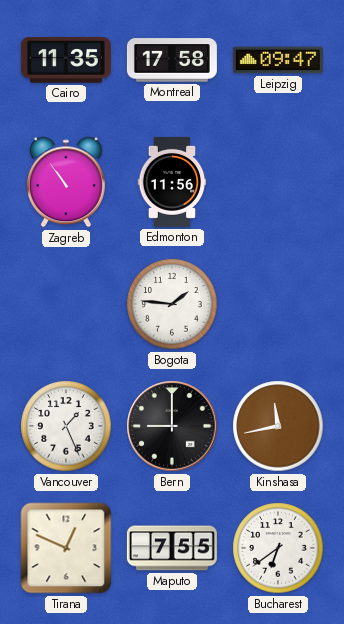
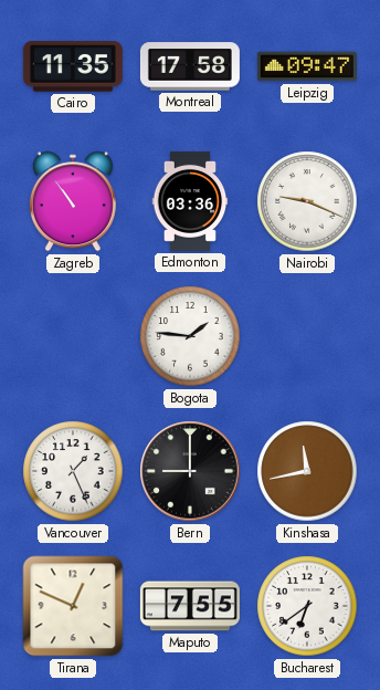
Edmonton: 11:56 -> 03:36
Nairobi: none -> 9:19
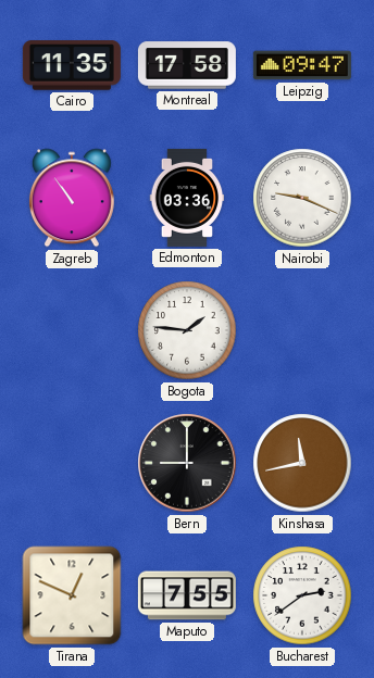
Vancouver: 1:26 -> none
Bucharest: 6:39 -> 2:39
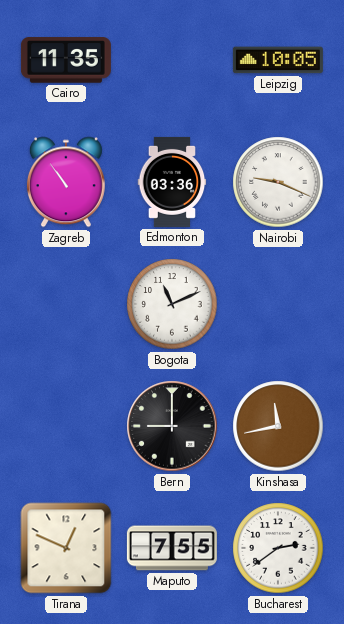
Montreal: 17:58 -> none
Leipzig: 09:47 -> 10:05
Bogota: 1:46 -> 11:11
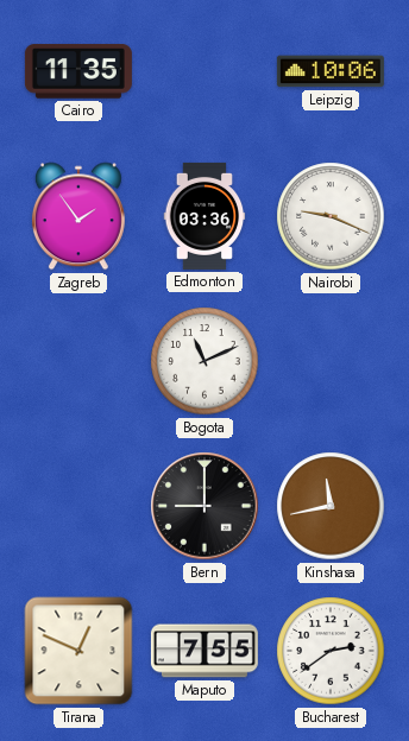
Leipzig: 10:05 -> 10:06
Zagreb: 10:54 -> 1:54
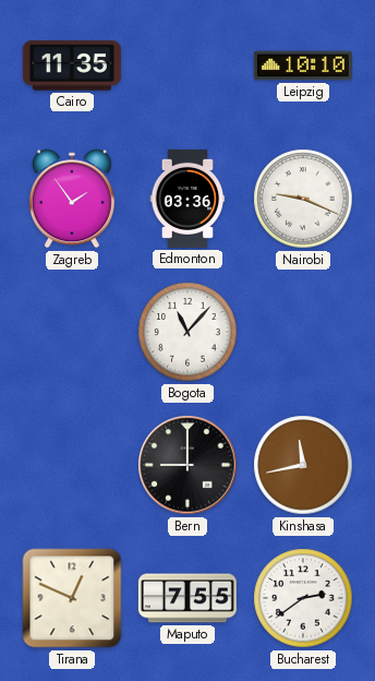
Leipzig: 10:06 -> 10:10
Bogota: 11:11 -> 11:07
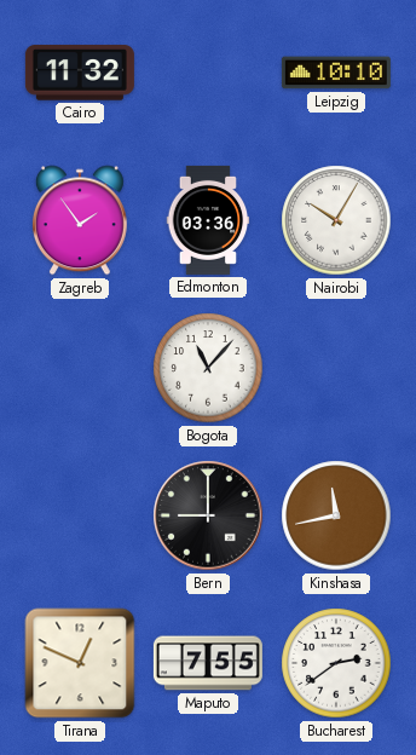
Cairo: 11:35 -> 11:32
Nairobi: 9:19 -> 10:05
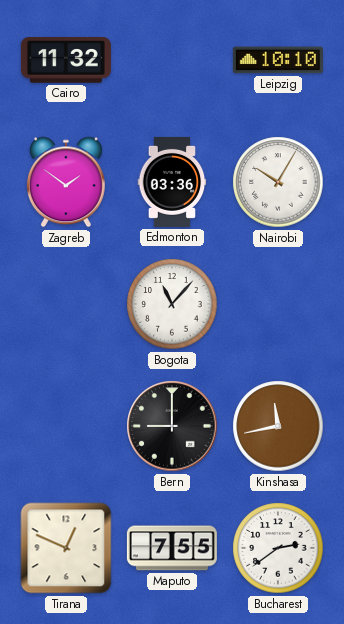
Zagreb: 1:54 -> 1:51
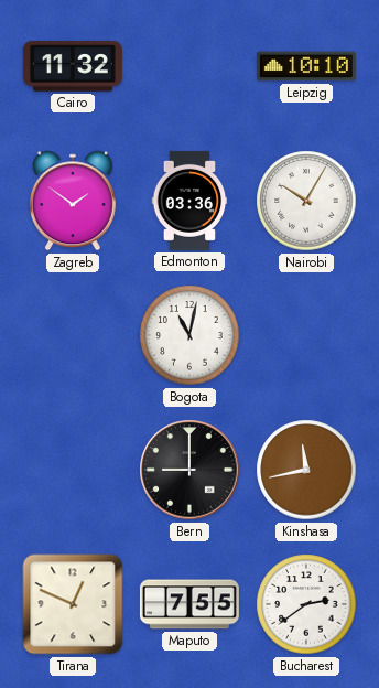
Bogota: 11:07 -> 11:02
